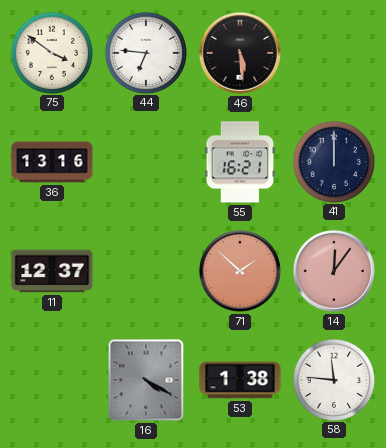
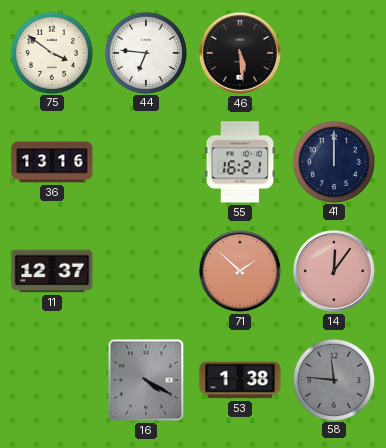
58 dial: white -> grey
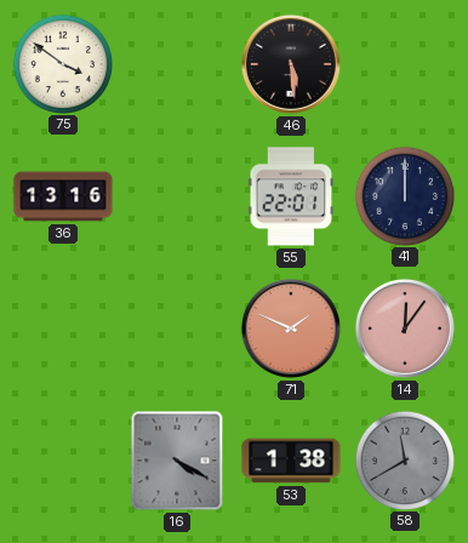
44: 6:46 -> none
55: 16:21 -> 22:01
11: 12:37 -> none
71: 1:52 -> 1:49
58: 11:46 -> 11:40
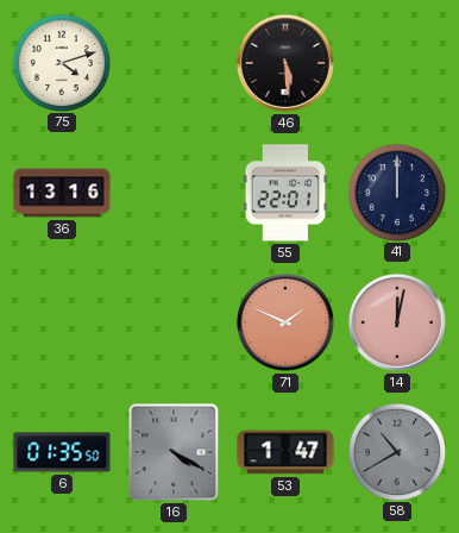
75: 3:51 -> 4:12
14: 12:06 -> 12:02
6: none -> 01:35
53: 1:38 -> 1:47
58: 11:40 -> 10:40
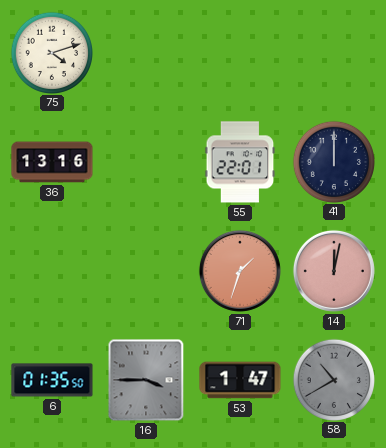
46: 5:29 -> none
71: 1:49 -> 1:33
16: 4:20 -> 3:45
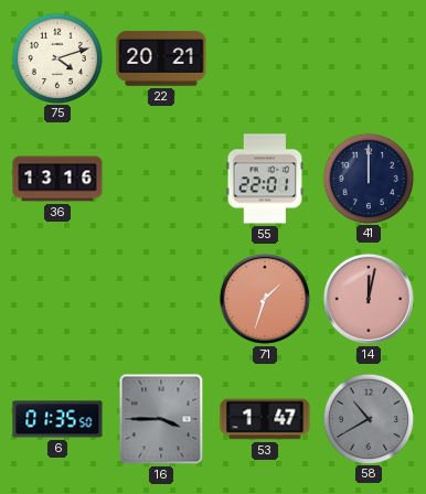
22: none -> 20:21
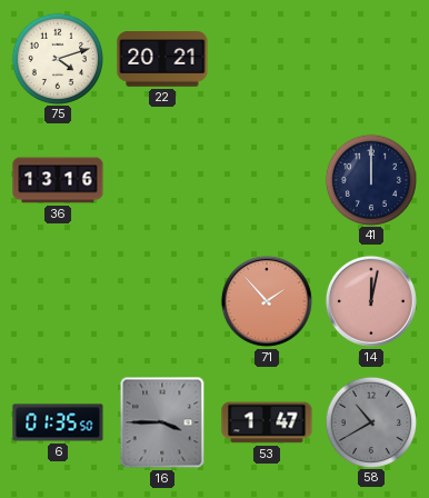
55: 22:01 -> none
71: 1:33 -> 1:53
